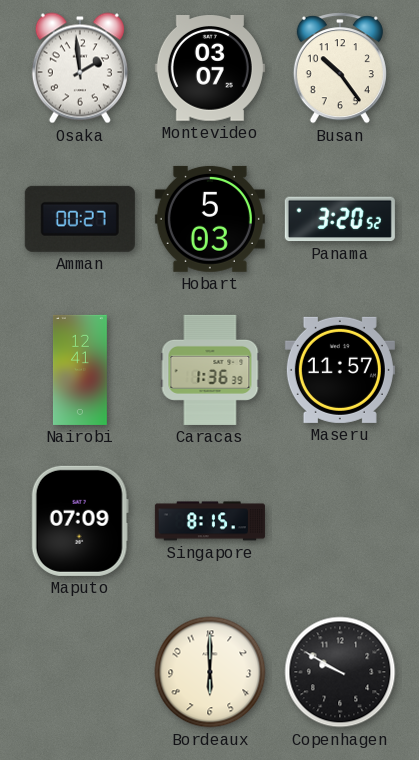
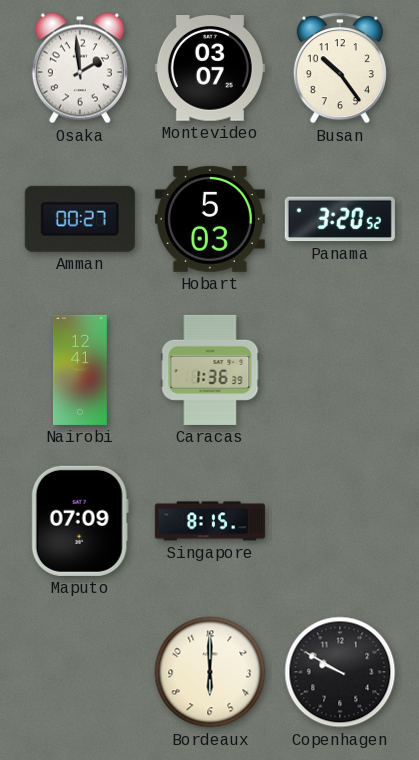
Maseru: 11:57 -> none
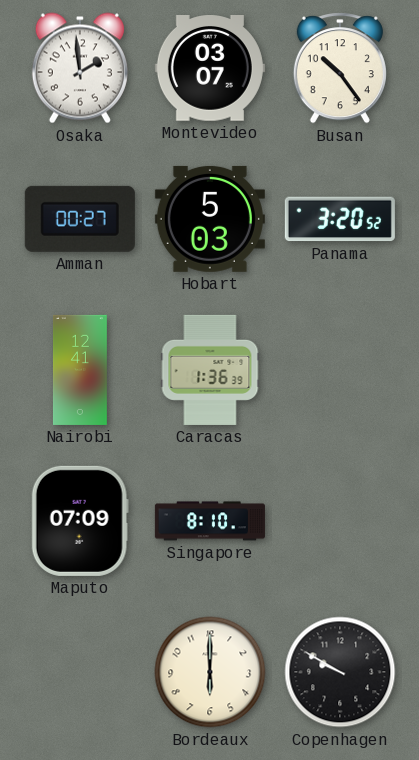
Singapore: 8:15 -> 8:10
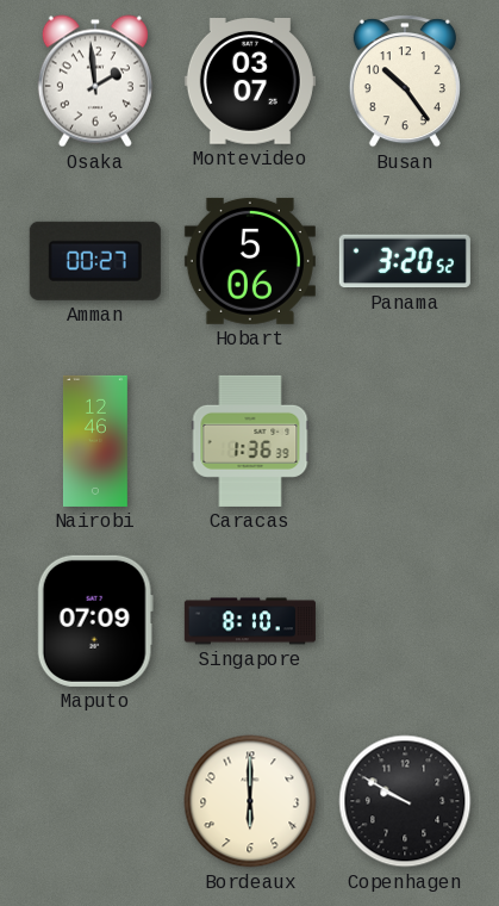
Hobart: 5:03 -> 5:06
Nairobi: 12:41 -> 12:46
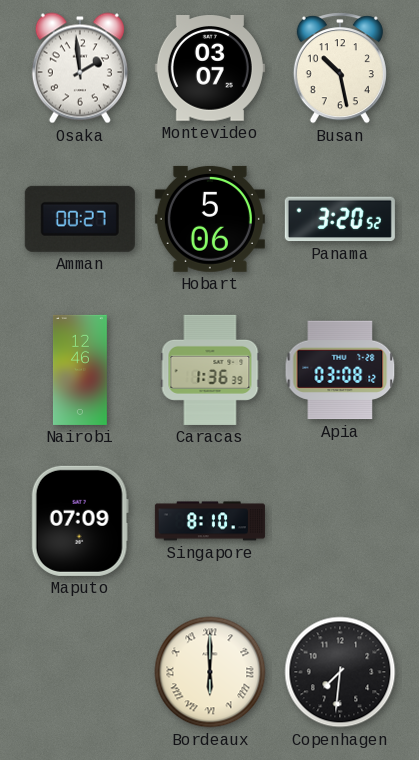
Busan: 10:24 -> 10:28
Apia: none -> 03:08
Bordeaux numerals: Arabic -> Roman
Copenhagen: 9:50 -> 7:31
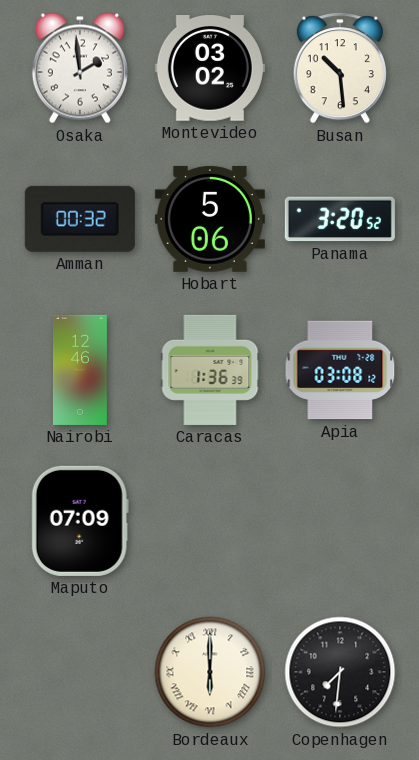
Montevideo: 03:07 -> 03:02
Busan: 10:28 -> 10:29
Amman: 00:27 -> 00:32
Singapore: 8:10 -> none
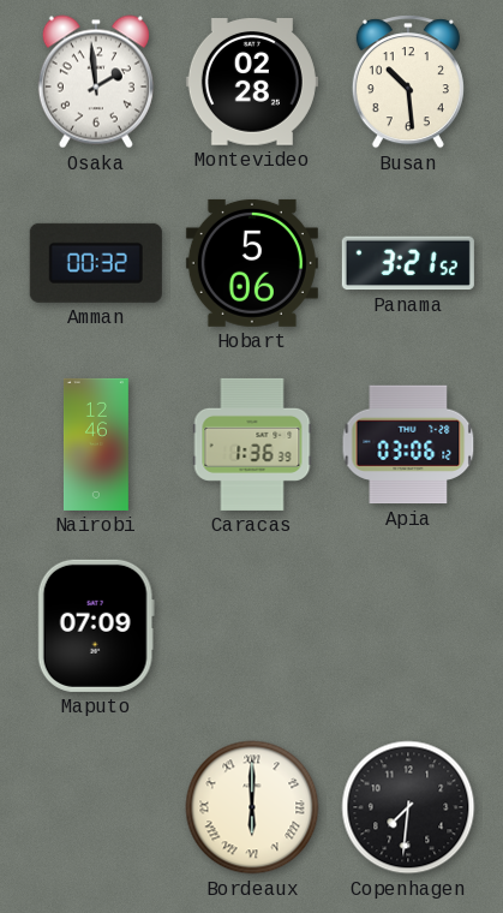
Montevideo: 03:02 -> 02:28
Panama: 3:20 -> 3:21
Apia: 03:08 -> 03:06
